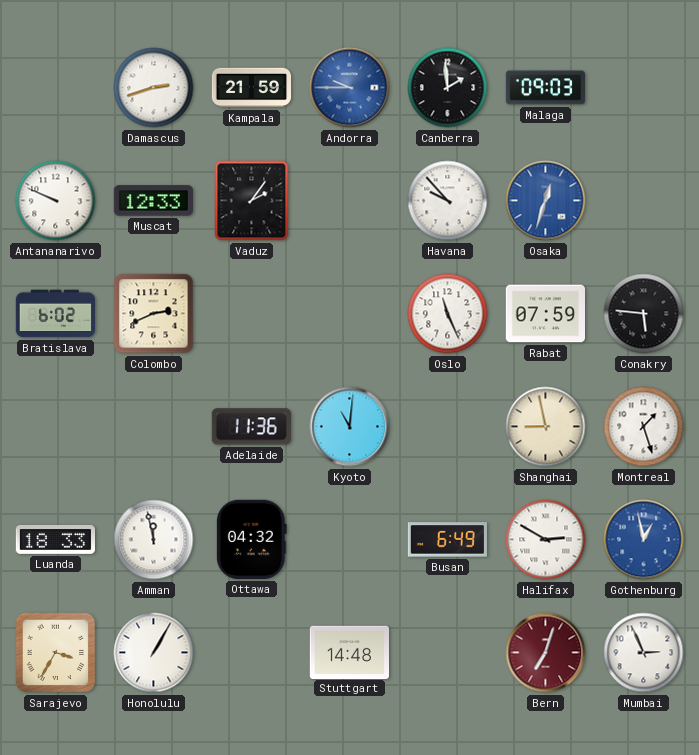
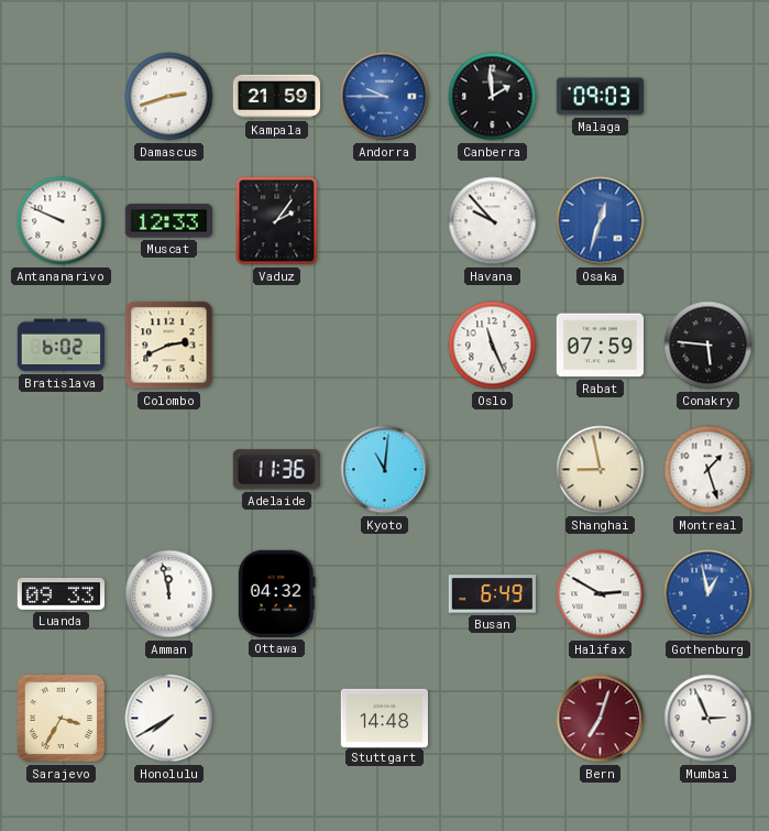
Luanda: 18:33 -> 09:33
Honolulu: 1:05 -> 7:40
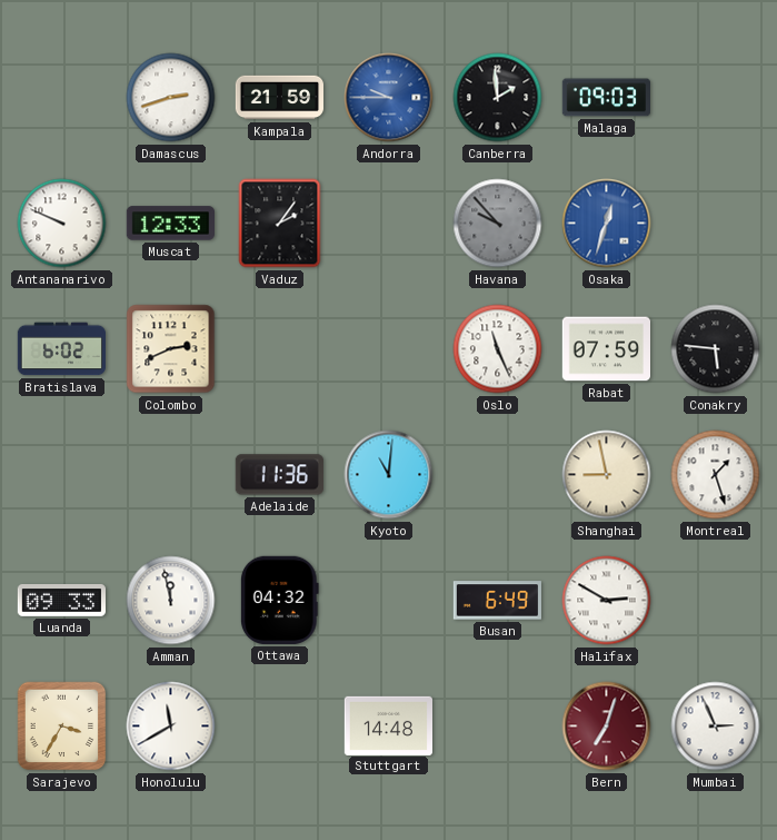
Havana dial: white -> grey
Gothenburg: 12:58 -> none
Honolulu: 7:40 -> 11:40
